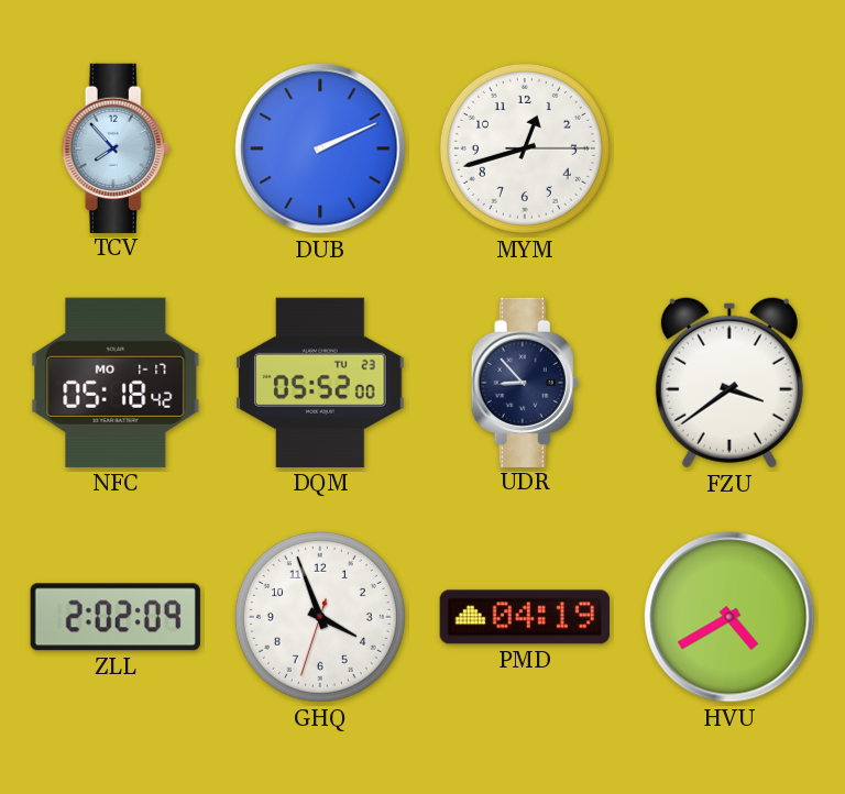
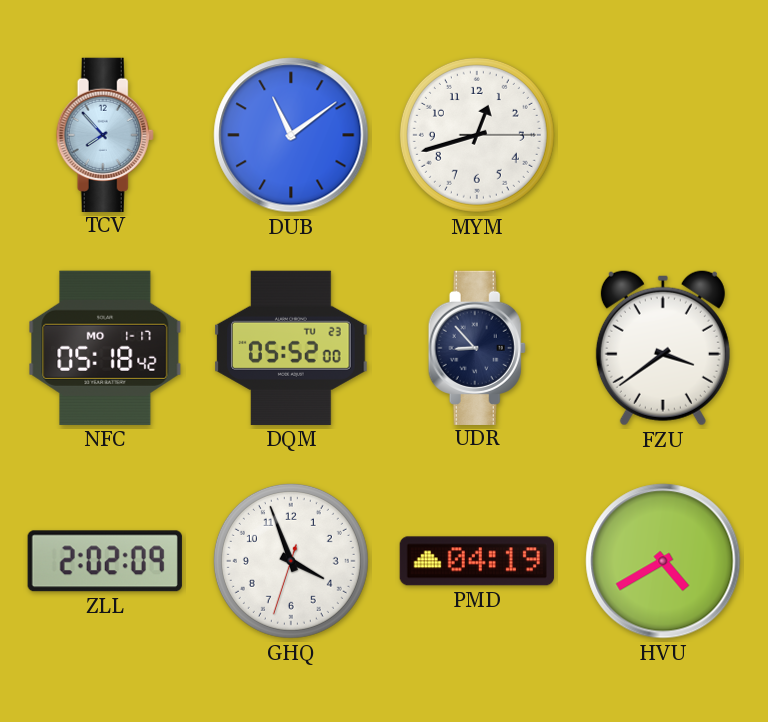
DUB: 2:11 -> 11:09
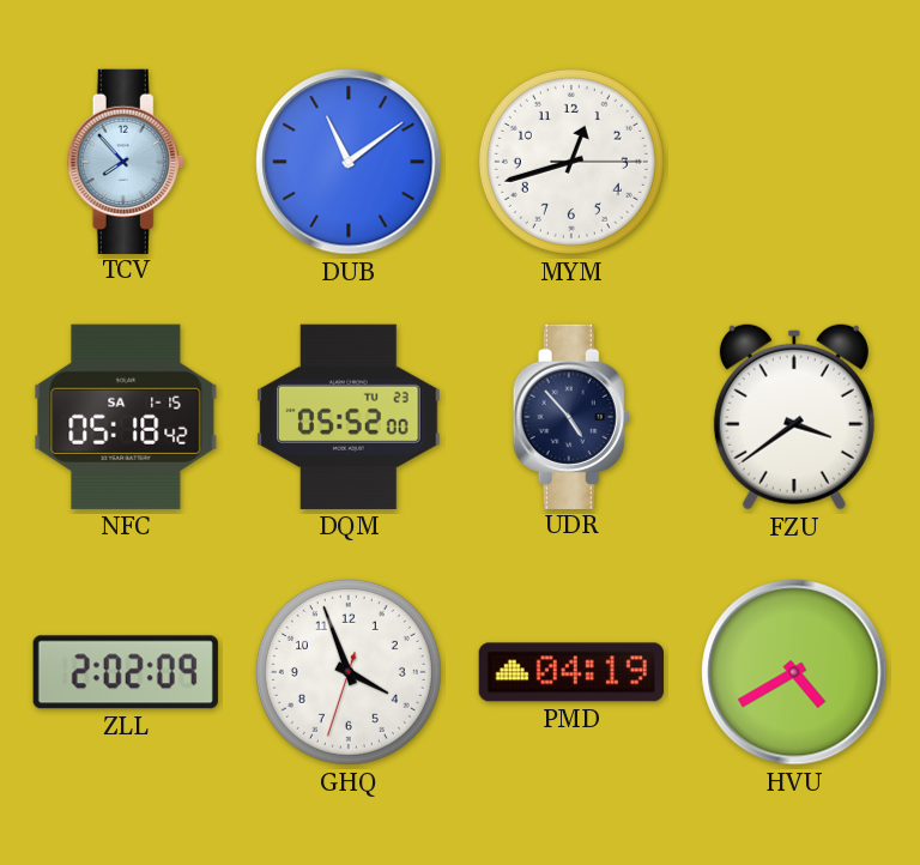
NFC date: MO 1-17 -> SA 1-15
UDR: 8:53 -> 4:53
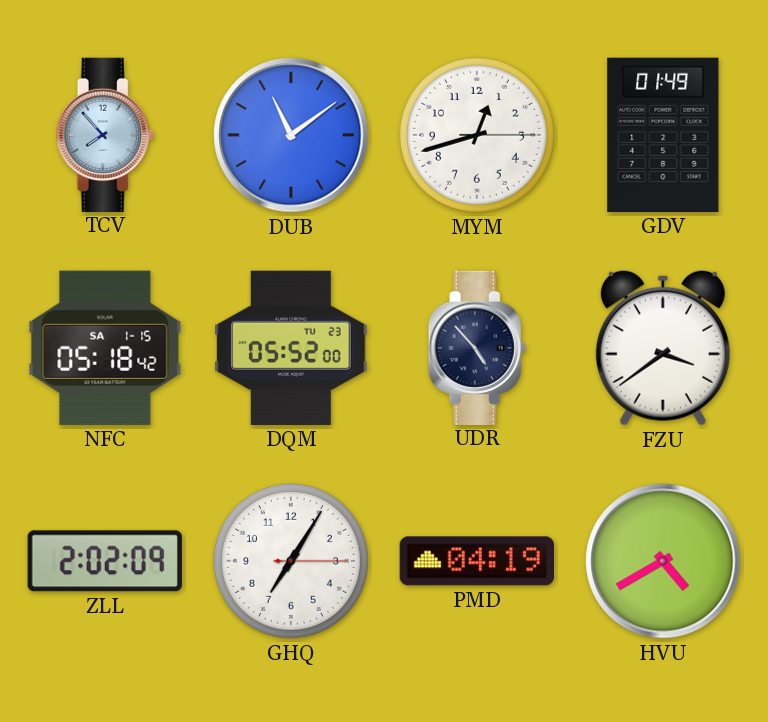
GDV: none -> 01:49
GHQ: 3:56 -> 7:05
